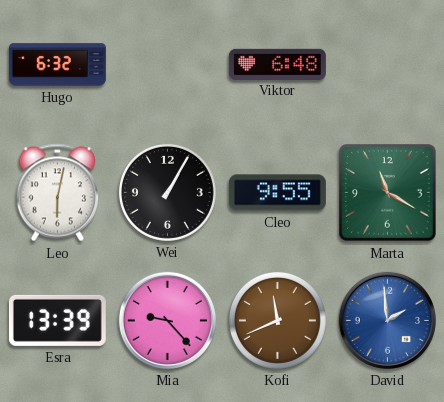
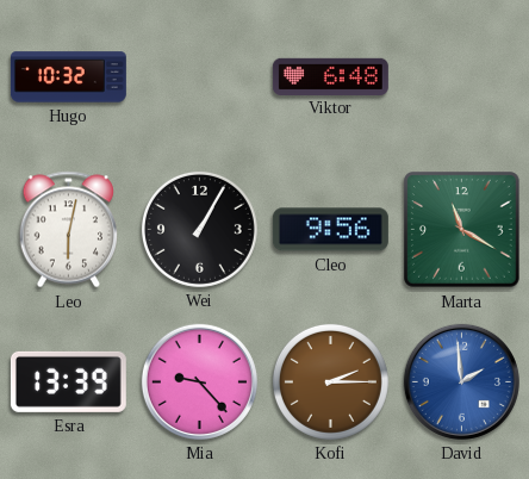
Hugo: 6:32 -> 10:32
Cleo: 9:55 -> 9:56
Kofi: 11:41 -> 2:15
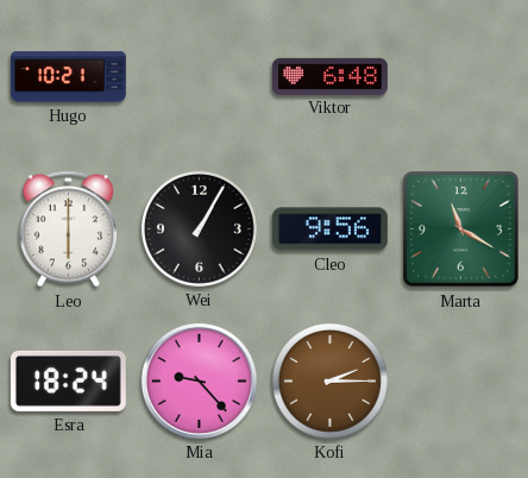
Hugo: 10:32 -> 10:21
Leo: 6:02 -> 6:00
Esra: 13:39 -> 18:24
David: 1:59 -> none
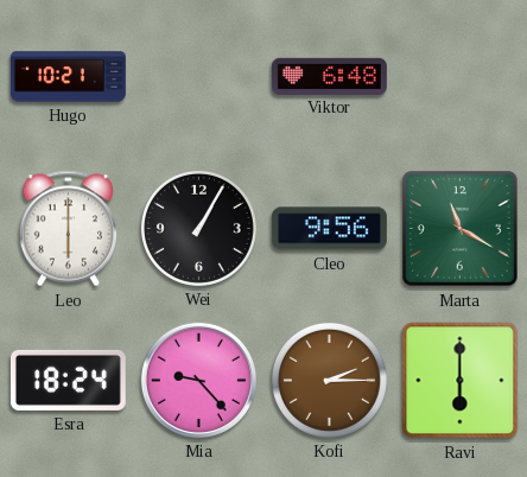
Ravi: none -> 6:00
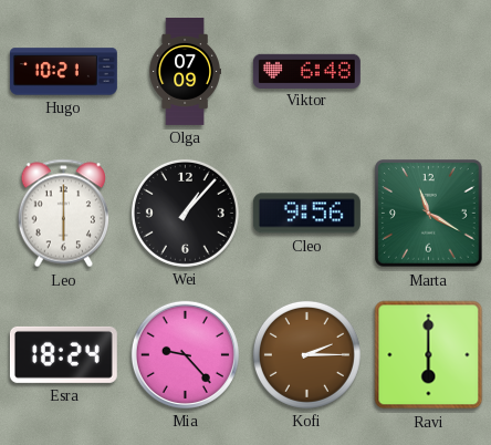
Olga: none -> 07:09
Wei: 1:05 -> 1:07
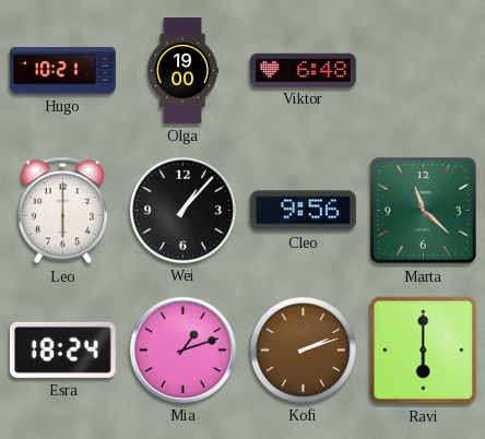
Olga: 07:09 -> 19:00
Marta: 11:20 -> 11:22
Mia: 9:23 -> 1:12
Kofi: 2:15 -> 2:12
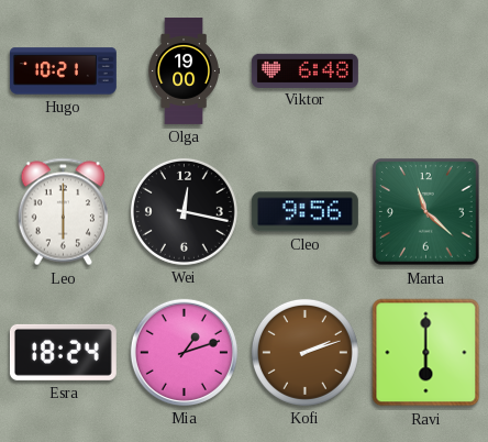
Wei: 1:07 -> 12:17
